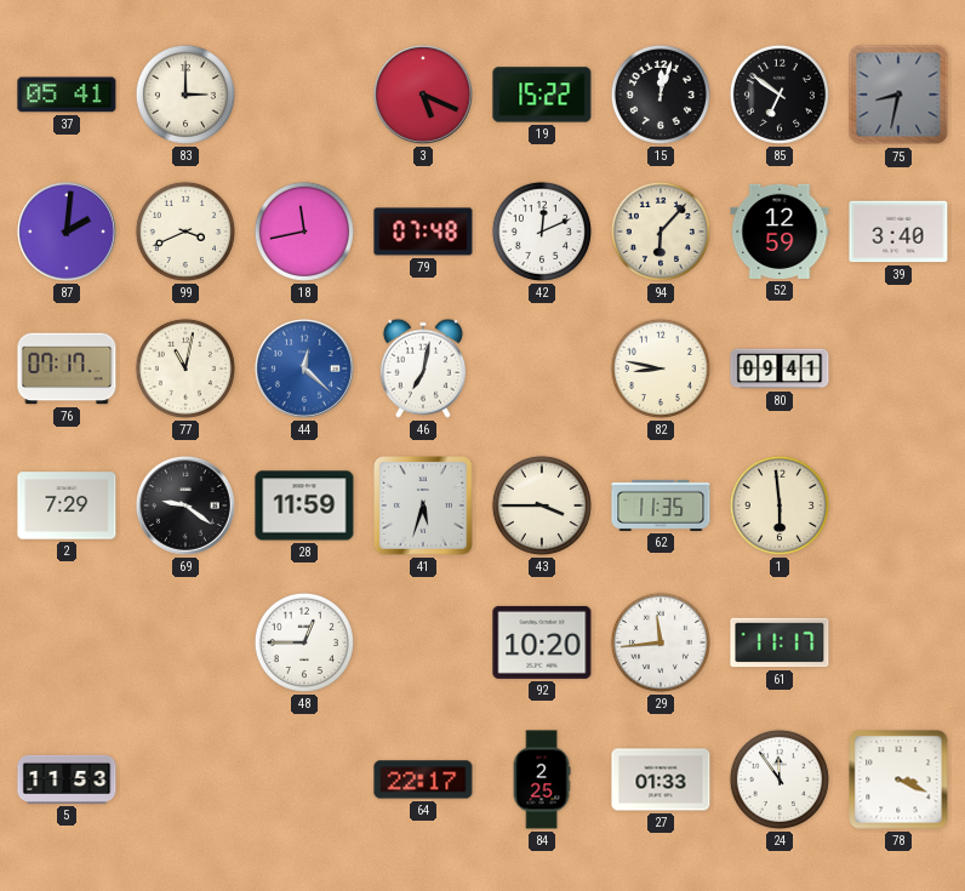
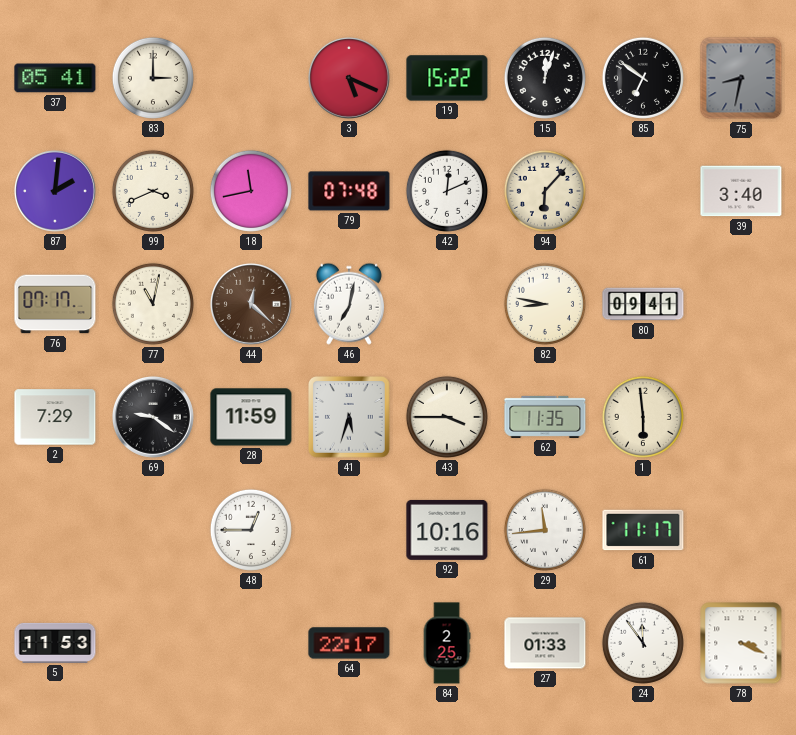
52: 12:59 -> none
44 dial: blue -> brown
92: 10:20 -> 10:16
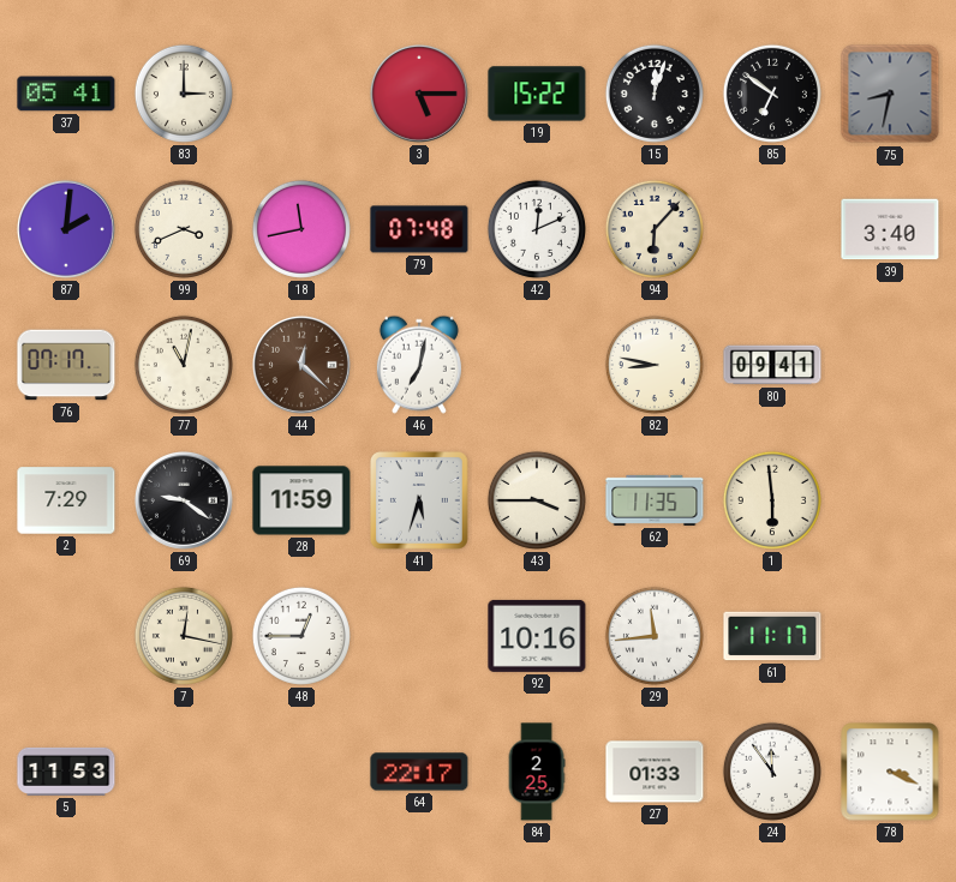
3: 5:19 -> 5:15
7: none -> 12:17
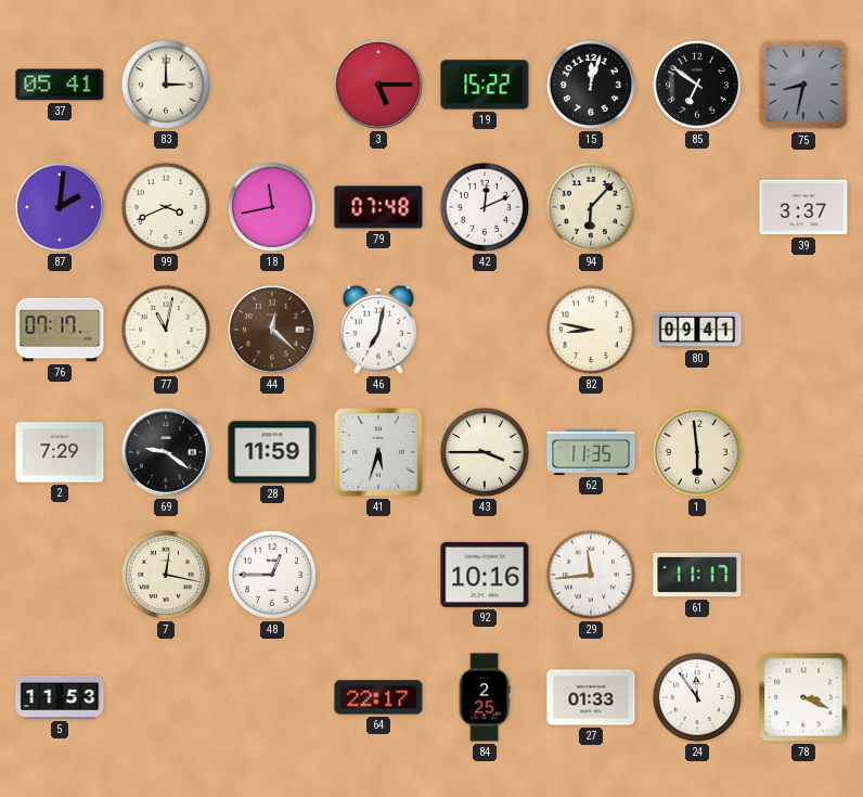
39: 3:40 -> 3:37
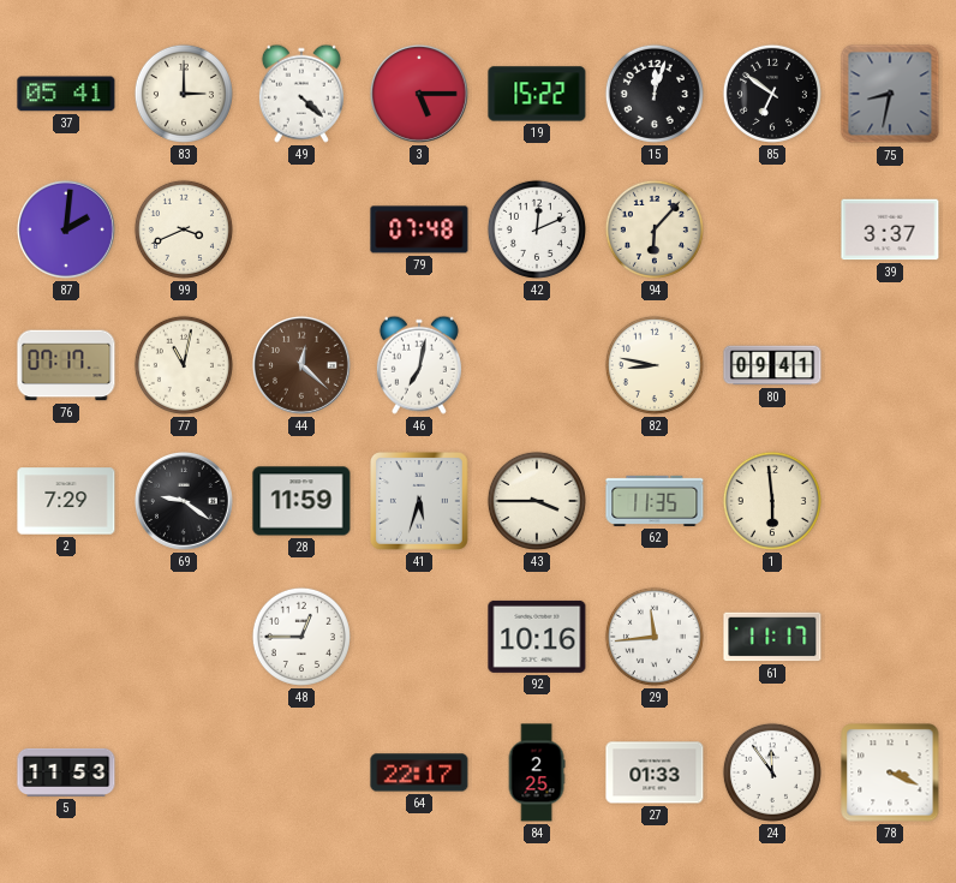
49: none -> 4:22
18: 11:43 -> none
7: 12:17 -> none
